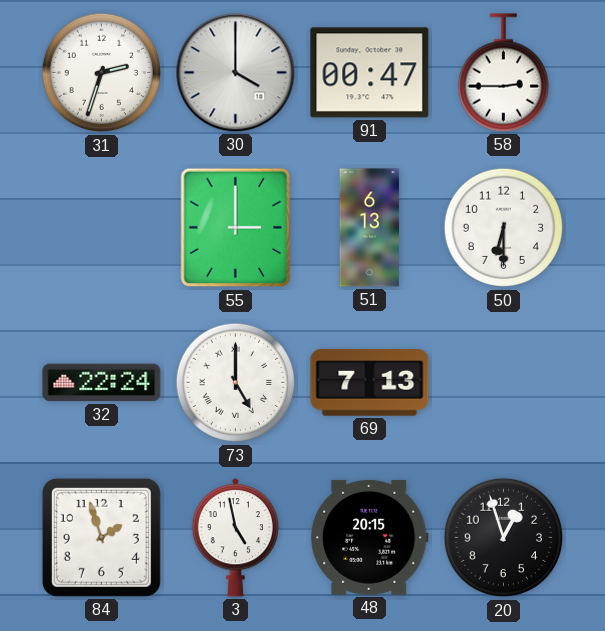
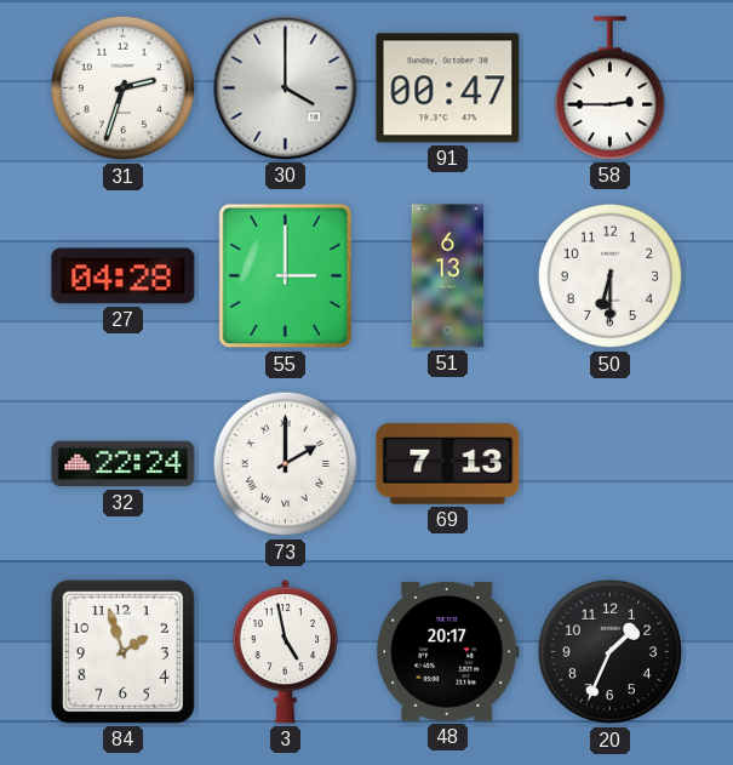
27: none -> 04:28
73: 5:00 -> 2:00
48: 20:15 -> 20:17
20: 12:57 -> 1:34
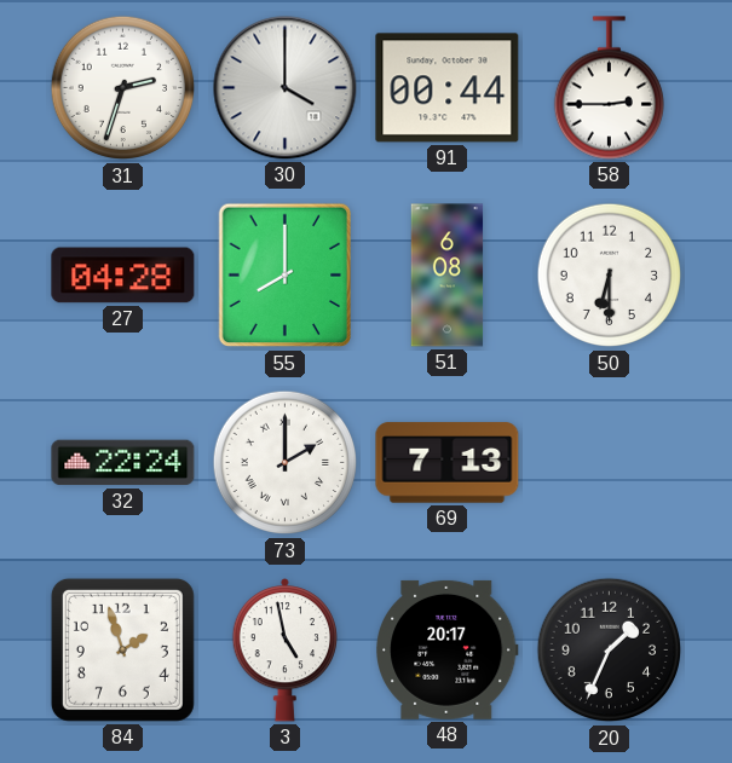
91: 00:47 -> 00:44
55: 3:00 -> 8:00
51: 6:13 -> 6:08
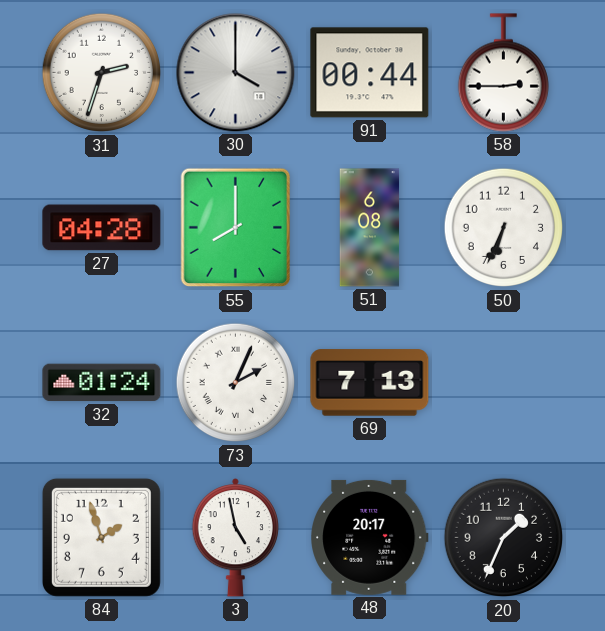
50: 6:30 -> 6:34
32: 22:24 -> 01:24
73: 2:00 -> 2:04
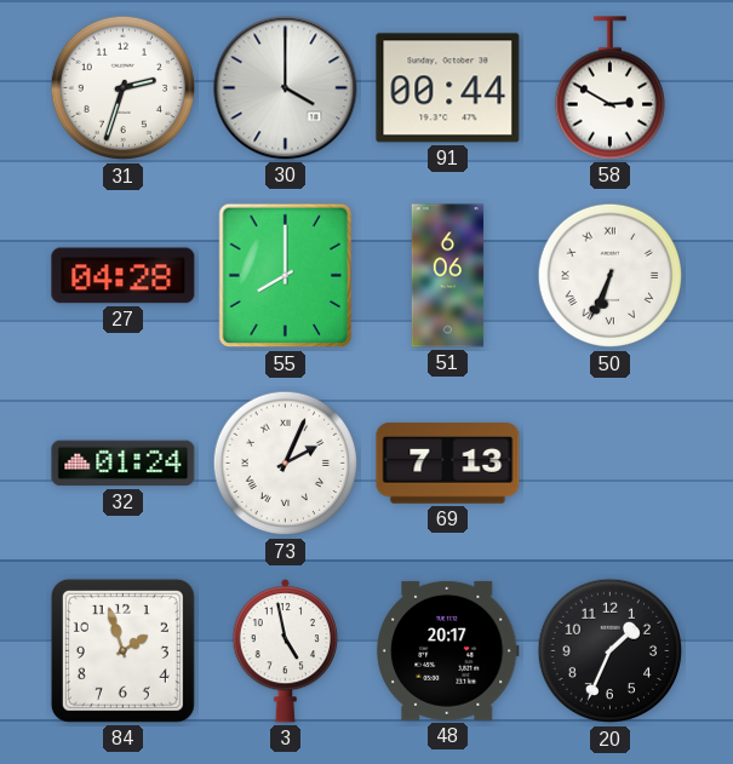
58: 2:45 -> 2:50
51: 6:08 -> 6:06
50 numerals: Arabic -> Roman
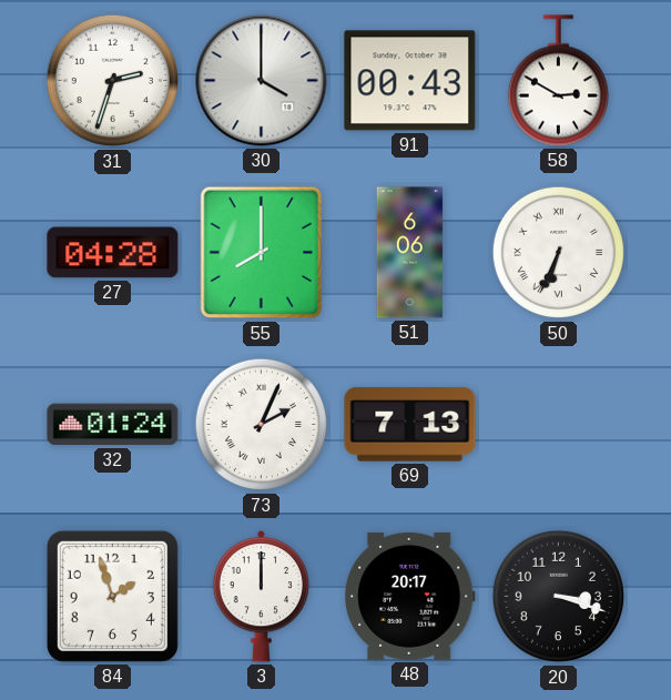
91: 00:44 -> 00:43
3: 4:58 -> 12:00
20: 1:34 -> 3:18
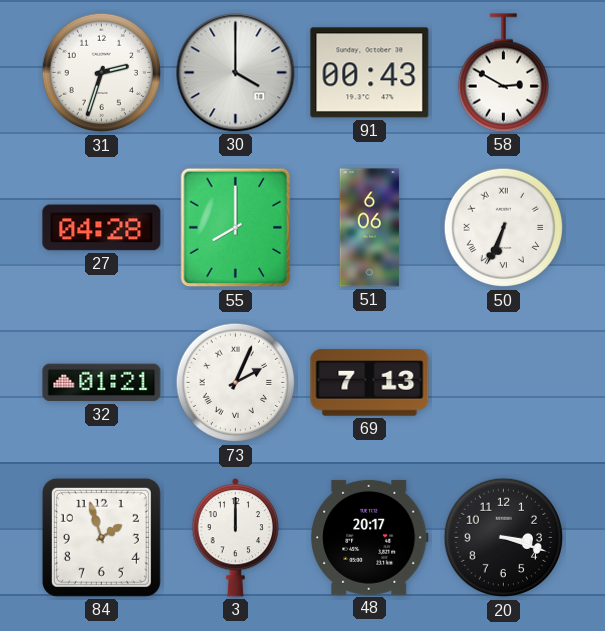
32: 01:24 -> 01:21
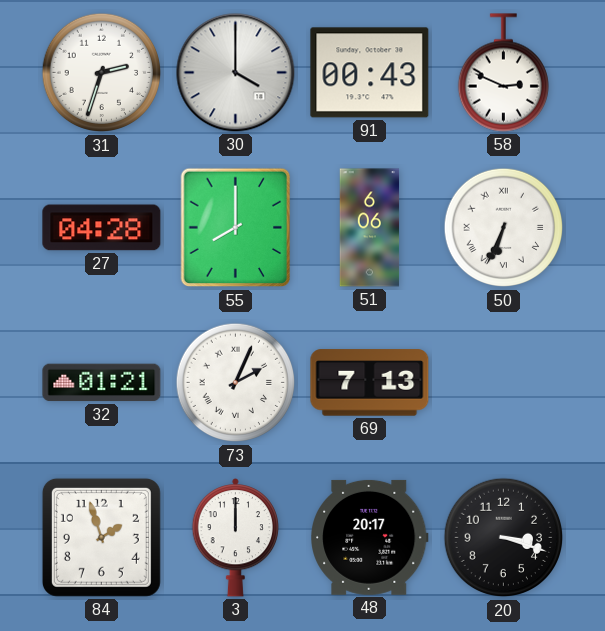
58: 2:50 -> 2:49
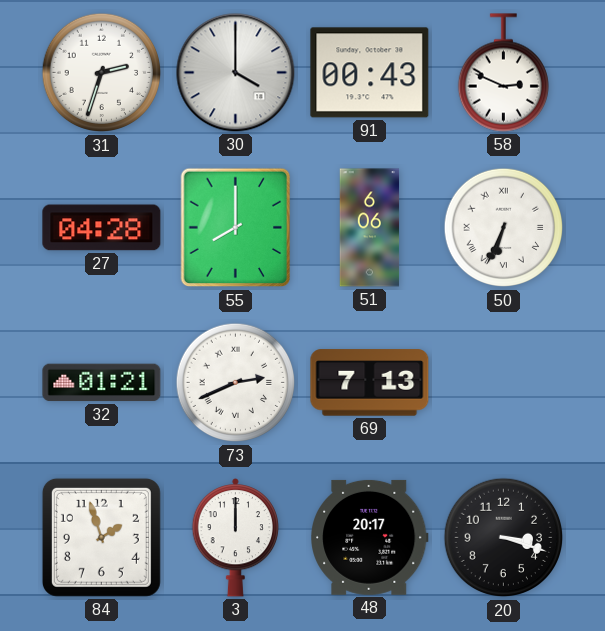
73: 2:04 -> 2:41
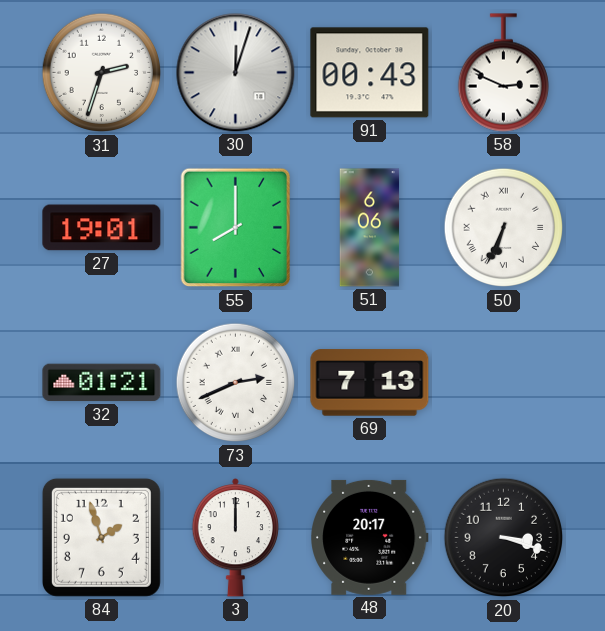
30: 4:00 -> 12:03
27: 04:28 -> 19:01
